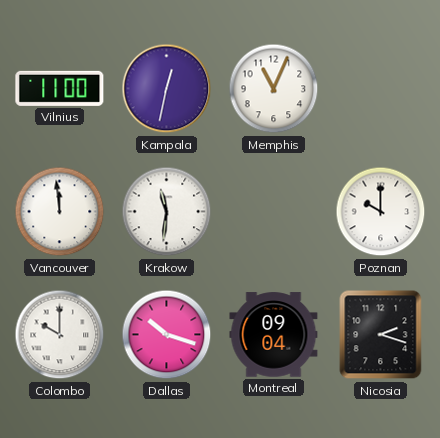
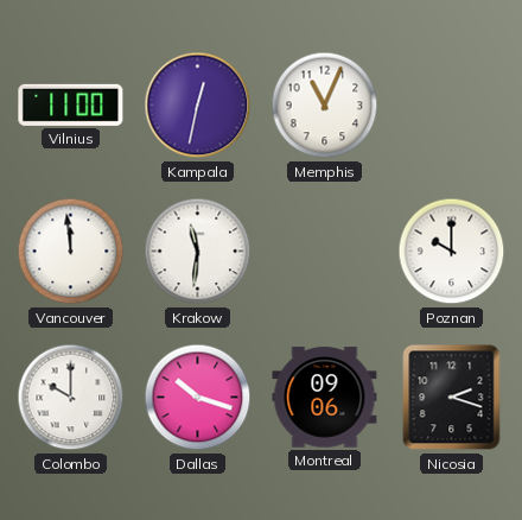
Montreal: 09:04 -> 09:06
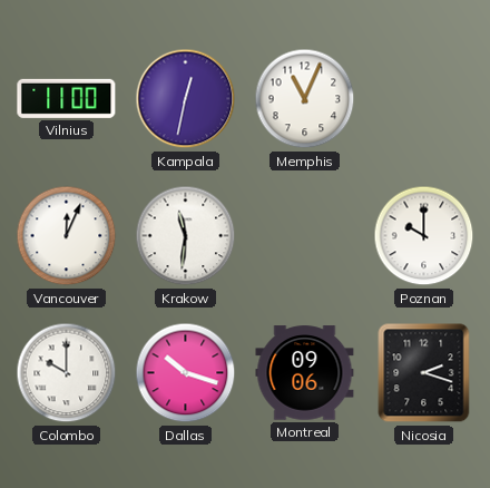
Vancouver: 11:59 -> 12:04
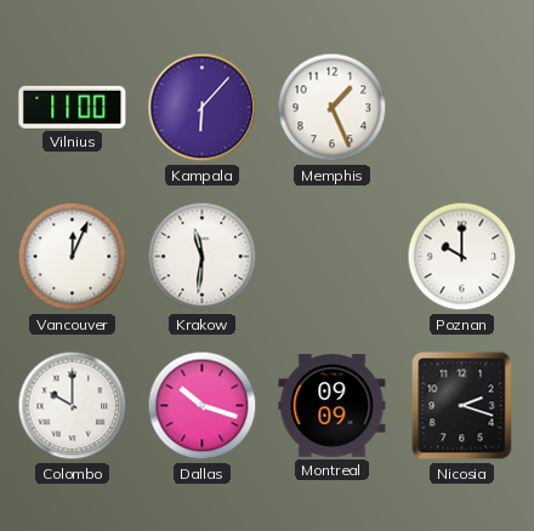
Kampala: 12:32 -> 6:07
Memphis: 11:04 -> 1:26
Montreal: 09:06 -> 09:09
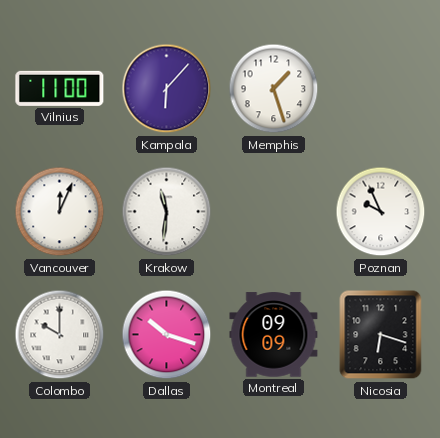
Memphis: 1:26 -> 1:27
Poznan: 10:00 -> 9:56
Nicosia: 2:18 -> 6:18
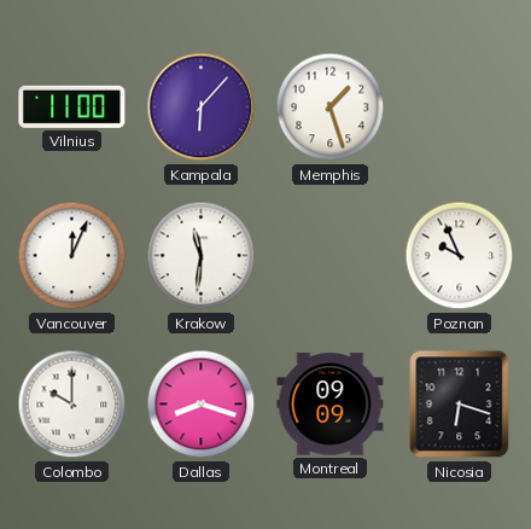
Dallas: 10:18 -> 8:18
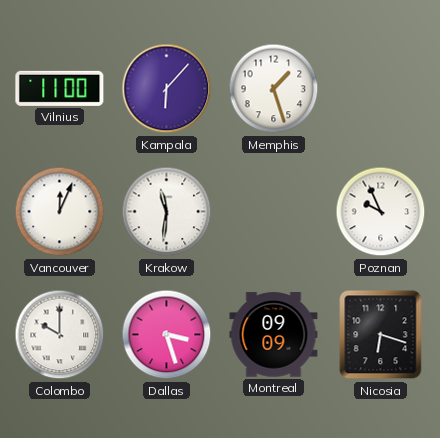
Dallas: 8:18 -> 3:27
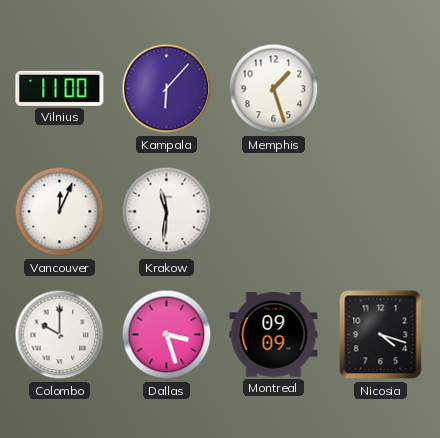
Poznan: 9:56 -> none
Nicosia: 6:18 -> 4:18
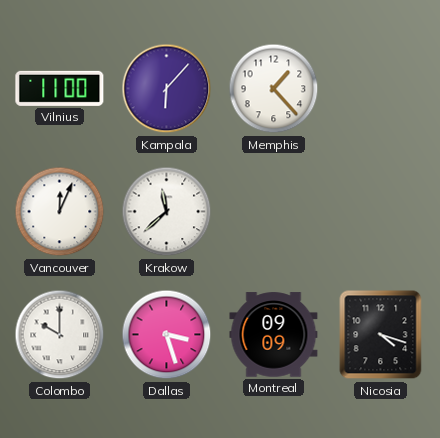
Memphis: 1:27 -> 1:23
Krakow: 11:31 -> 11:38
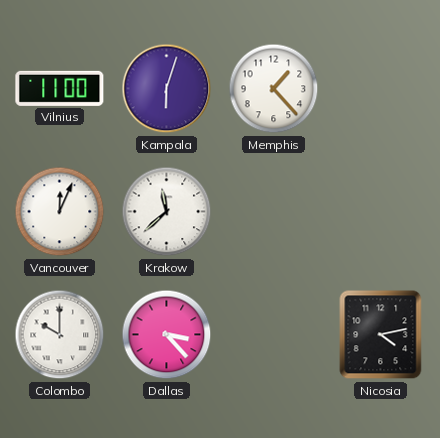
Kampala: 6:07 -> 6:03
Dallas: 3:27 -> 3:23
Montreal: 09:09 -> none
Nicosia: 4:18 -> 4:13
